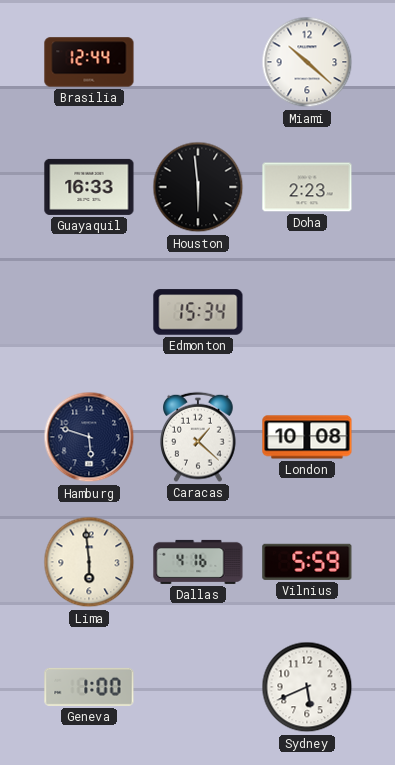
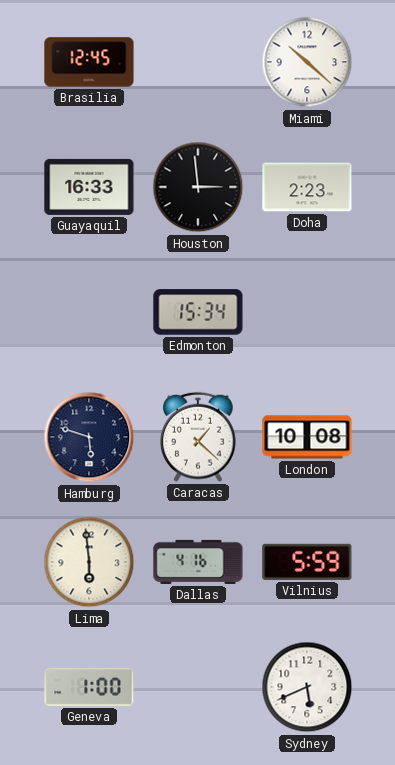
Brasilia: 12:44 -> 12:45
Houston: 5:59 -> 2:59
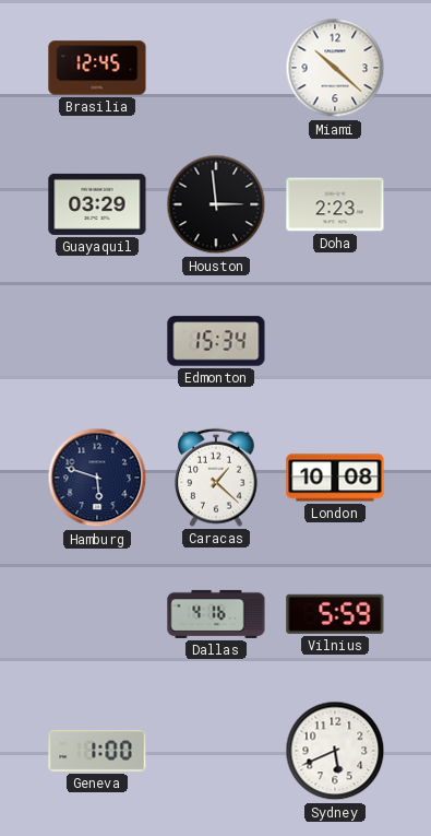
Guayaquil: 16:33 -> 03:29
Lima: 5:59 -> none
